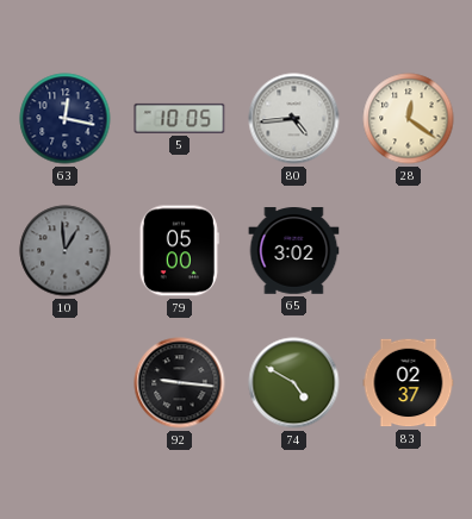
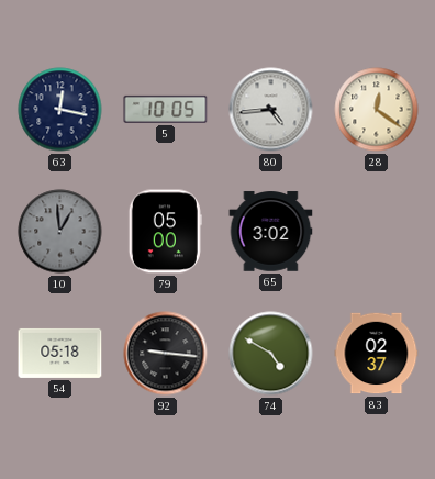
54: none -> 05:18
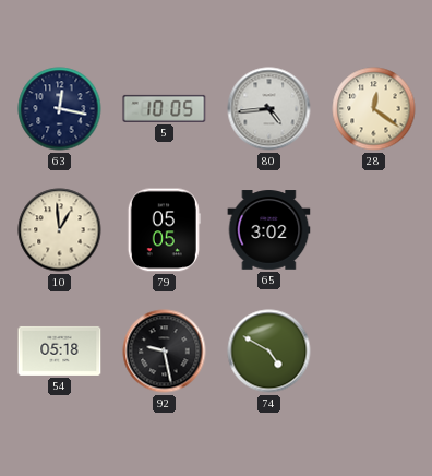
10 dial: grey -> cream
79: 05:00 -> 05:05
92: 9:16 -> 9:28
83: 02:37 -> none
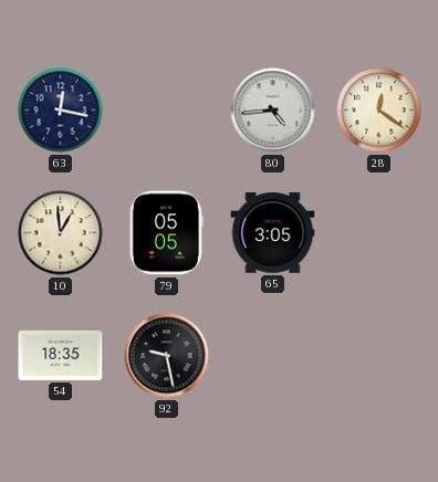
5: 10:05 -> none
65: 3:02 -> 3:05
54: 05:18 -> 18:35
74: 4:50 -> none
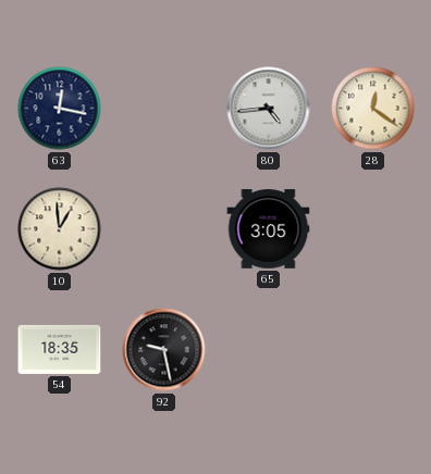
79: 05:05 -> none
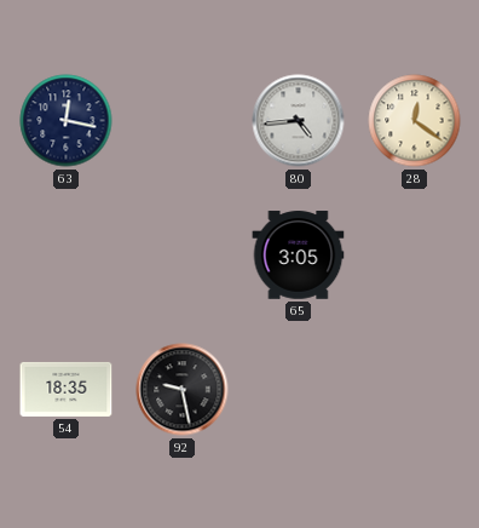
10: 12:59 -> none
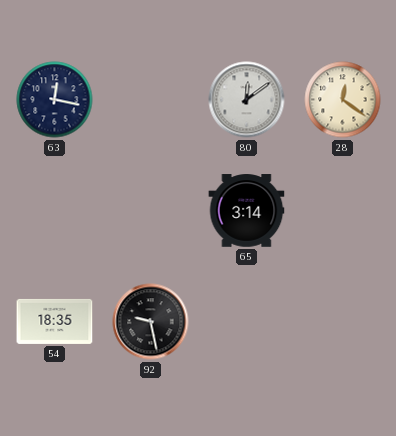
80: 4:44 -> 12:09
65: 3:05 -> 3:14
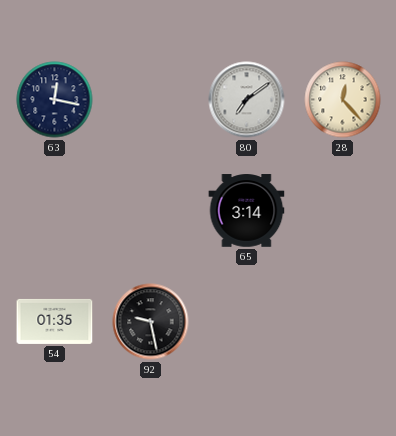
80: 12:09 -> 7:09
28: 12:21 -> 12:23
54: 18:35 -> 01:35
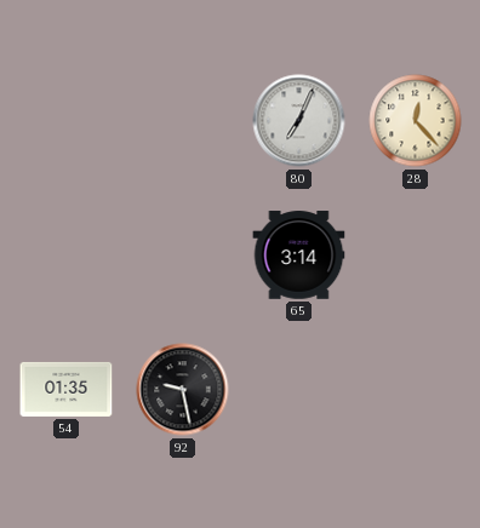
63: 12:17 -> none
80: 7:09 -> 7:04
